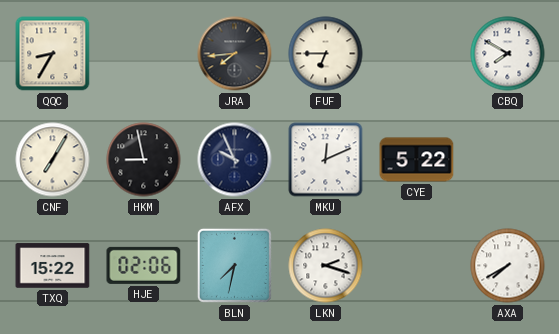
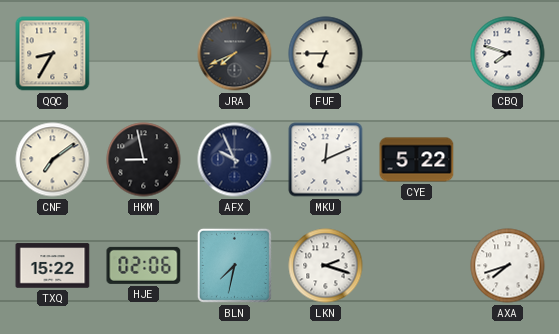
JRA: 7:44 -> 7:41
CBQ: 7:50 -> 7:48
CNF: 7:05 -> 7:09
AXA: 7:40 -> 7:42
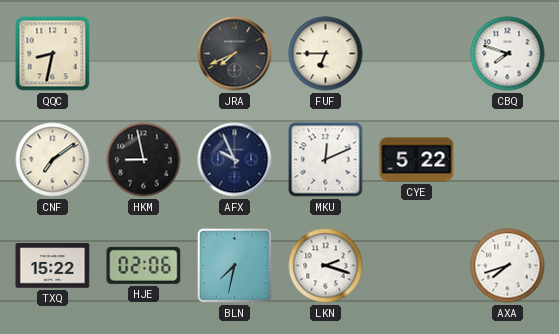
QQC: 8:35 -> 8:32
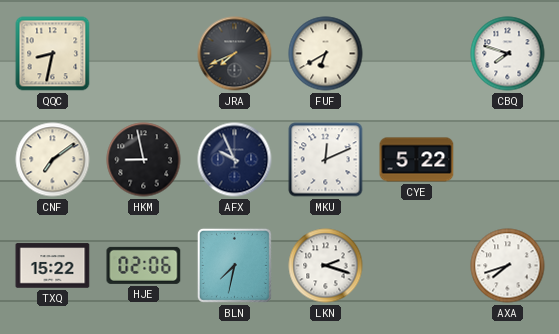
FUF: 6:45 -> 6:40
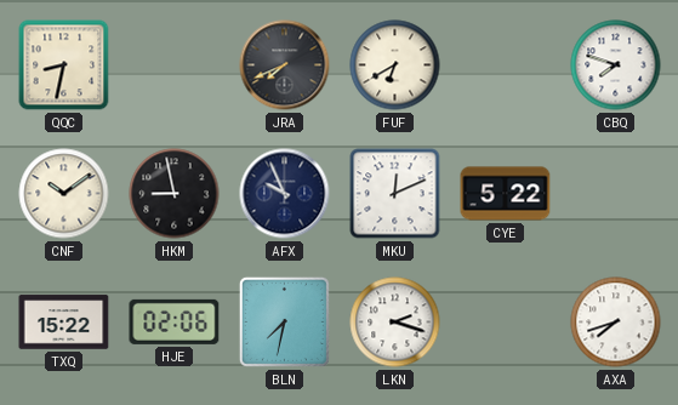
CNF: 7:09 -> 10:09
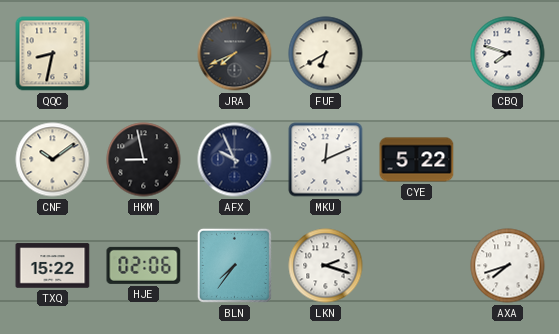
BLN: 7:32 -> 7:36
